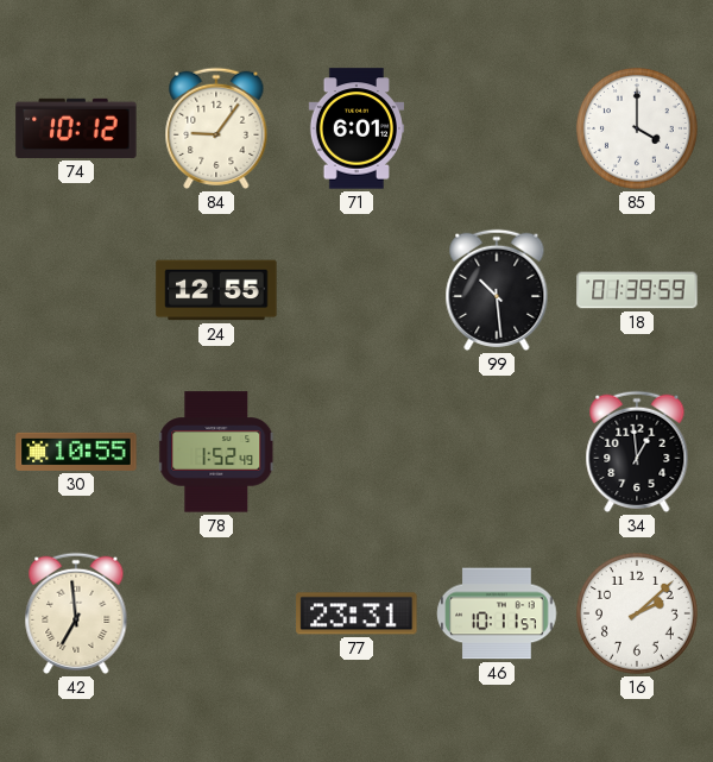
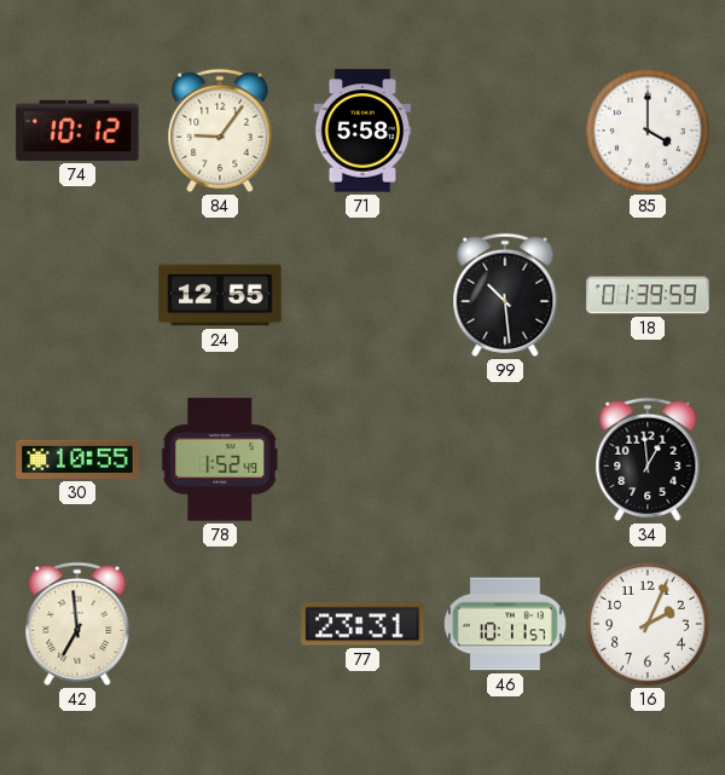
71: 6:01 -> 5:58
16: 2:08 -> 2:04
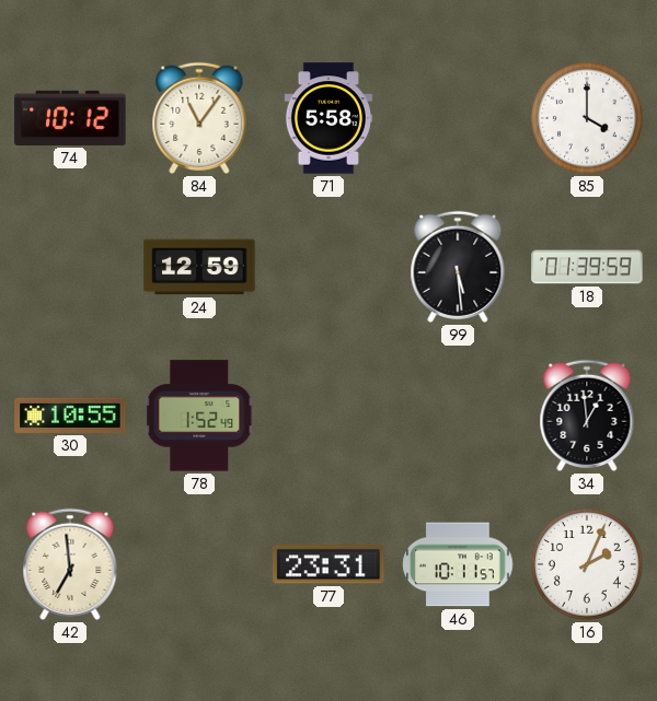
84: 9:06 -> 11:06
24: 12:55 -> 12:59
99: 10:29 -> 5:29
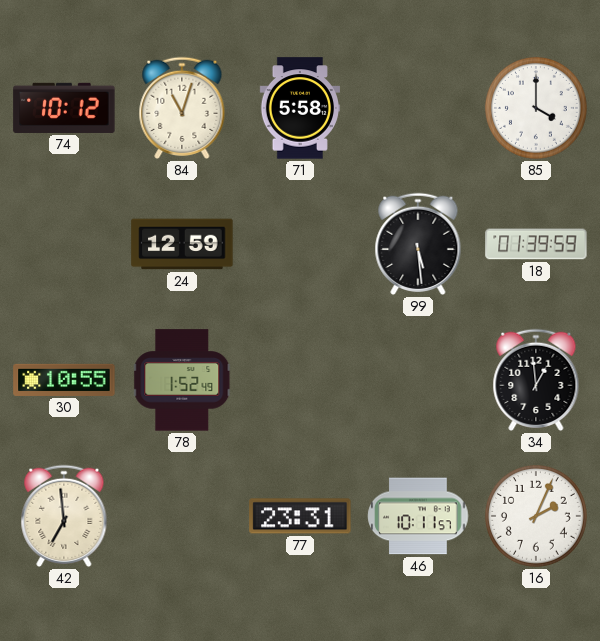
84: 11:06 -> 11:03
